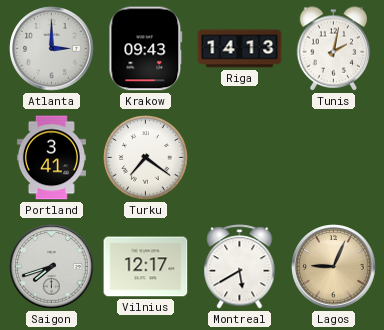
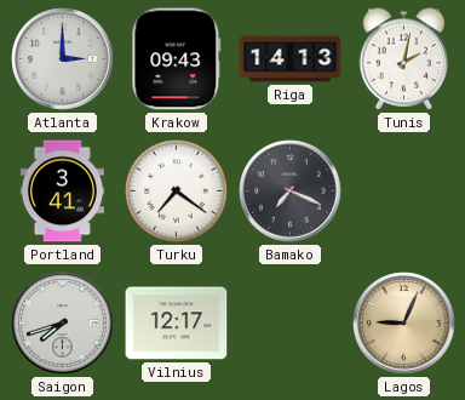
Bamako: none -> 7:19
Montreal: 5:40 -> none
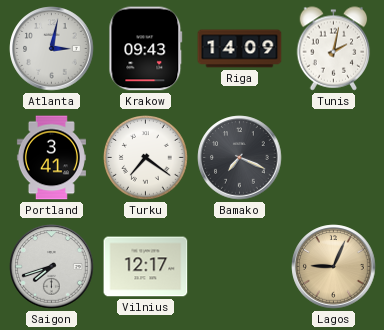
Atlanta: 3:00 -> 3:02
Riga: 14:13 -> 14:09
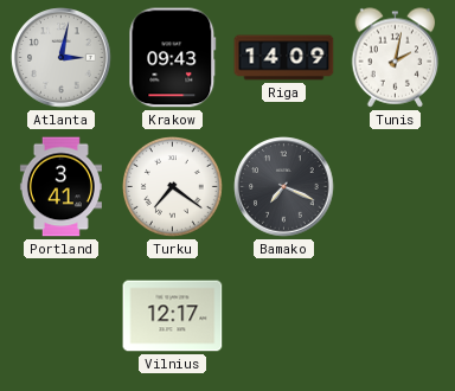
Saigon: 7:42 -> none
Lagos: 9:04 -> none
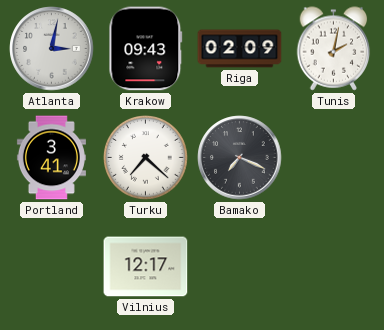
Riga: 14:09 -> 02:09
Turku: 7:21 -> 7:22
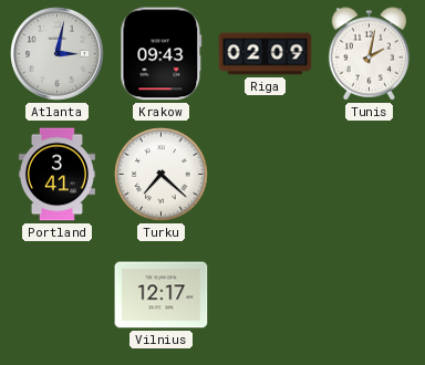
Bamako: 7:19 -> none
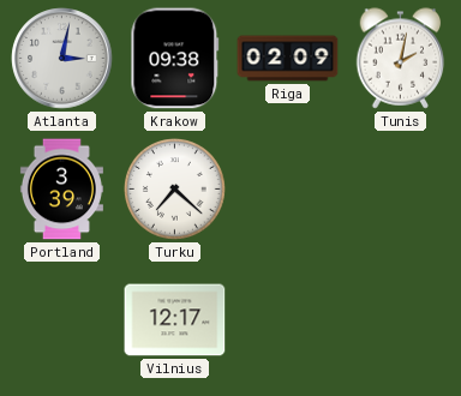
Krakow: 09:43 -> 09:38
Portland: 3:41 -> 3:39
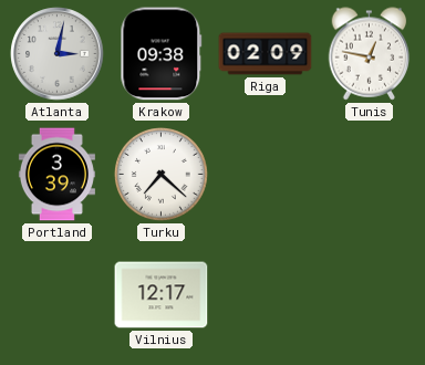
Tunis: 2:02 -> 12:47
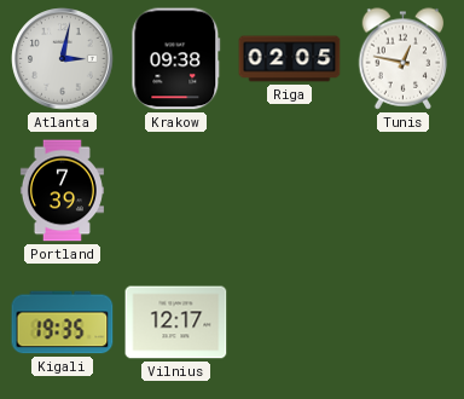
Riga: 02:09 -> 02:05
Portland: 3:39 -> 7:39
Turku: 7:22 -> none
Kigali: none -> 19:35
